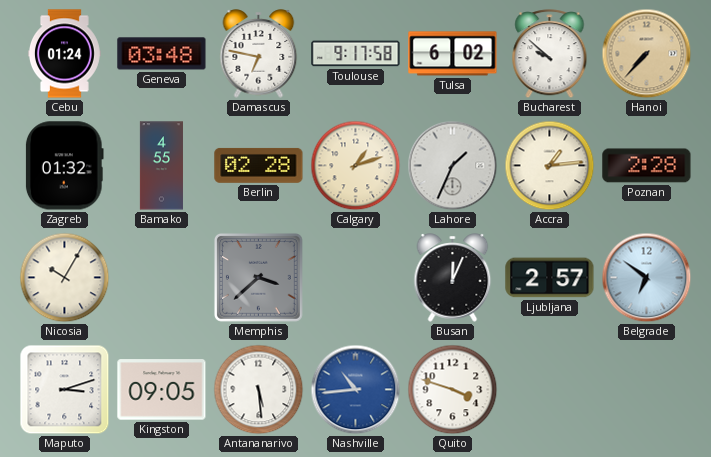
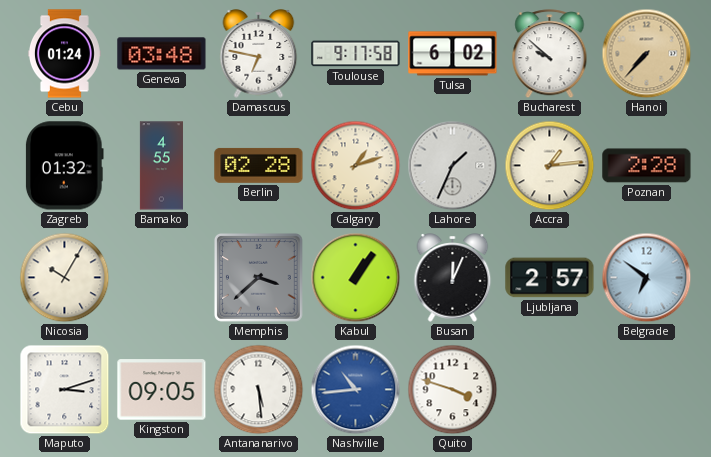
Kabul: none -> 1:06
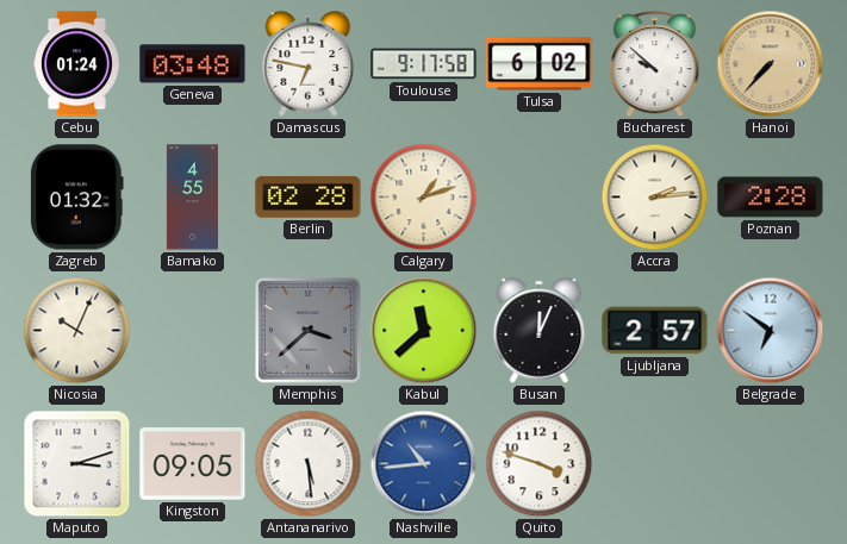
Lahore: 1:34 -> none
Accra: 1:14 -> 2:14
Nicosia: 10:05 -> 10:04
Kabul: 1:06 -> 11:38
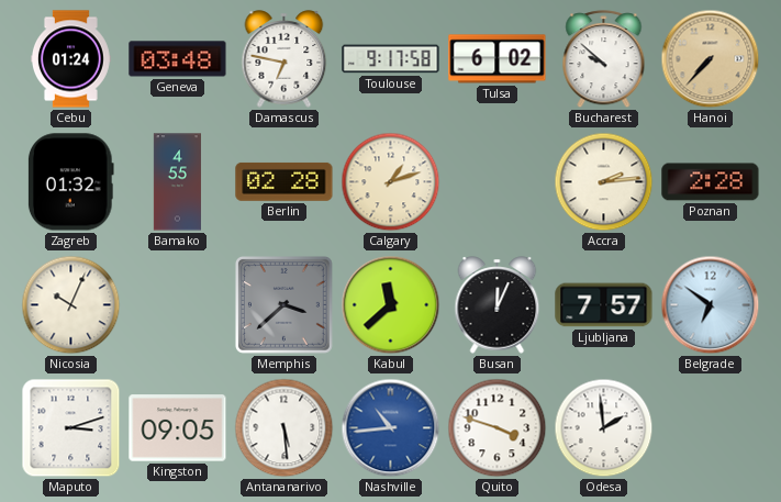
Ljubljana: 2:57 -> 7:57
Odesa: none -> 1:59
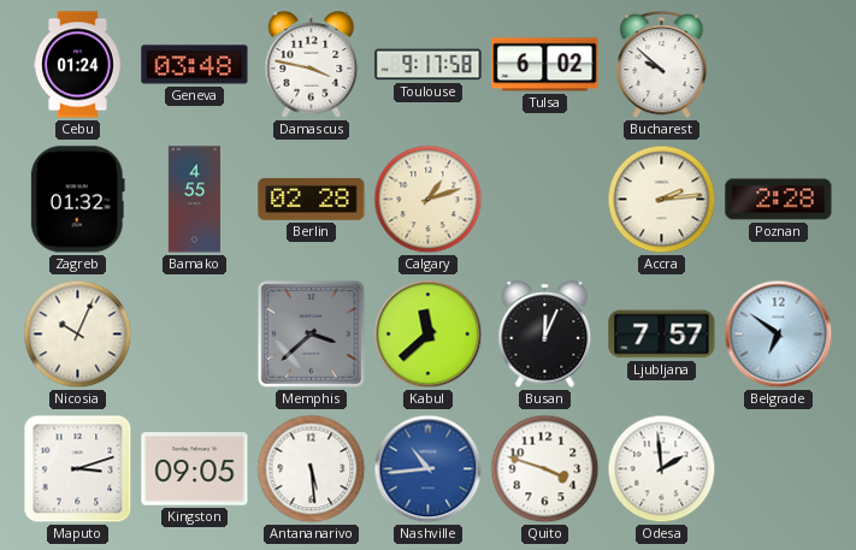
Damascus: 6:47 -> 3:47
Hanoi: 7:37 -> none
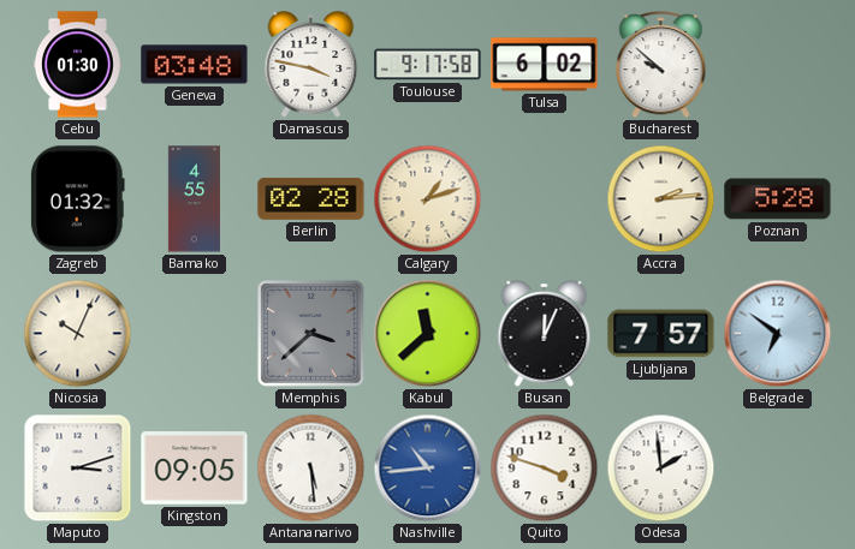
Cebu: 01:24 -> 01:30
Poznan: 2:28 -> 5:28
